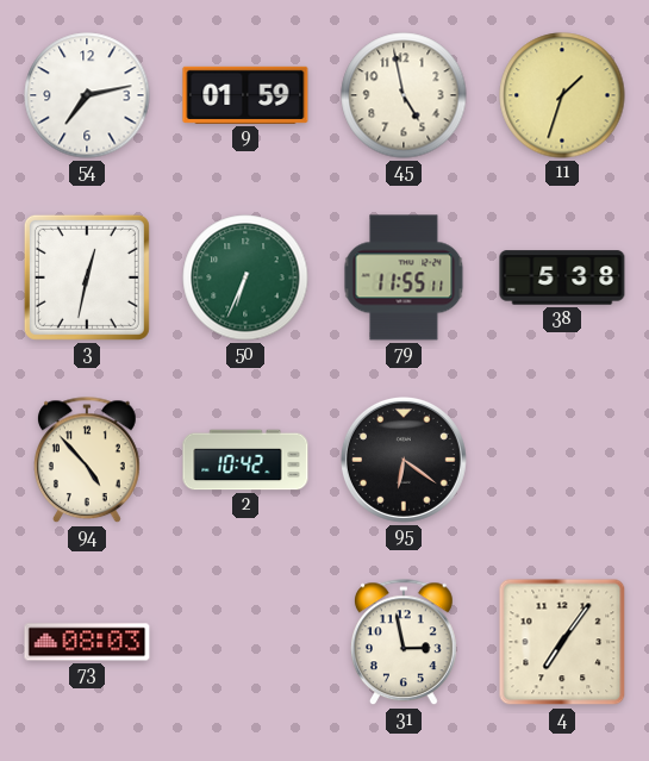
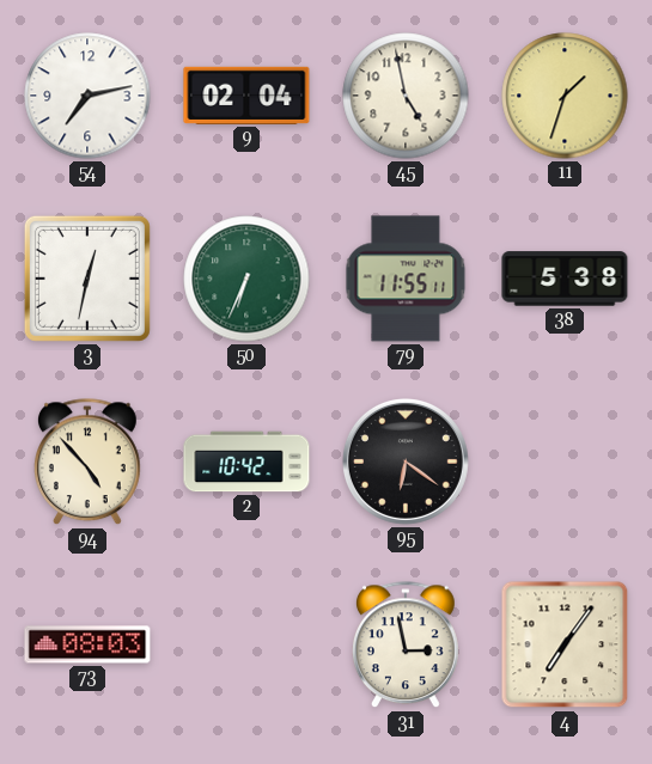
9: 01:59 -> 02:04
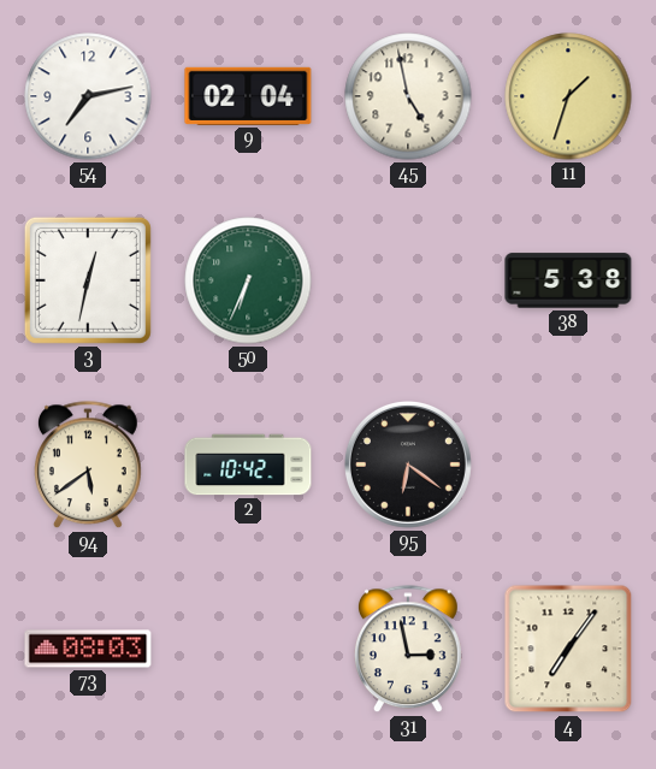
79: 11:55 -> none
94: 4:53 -> 5:39
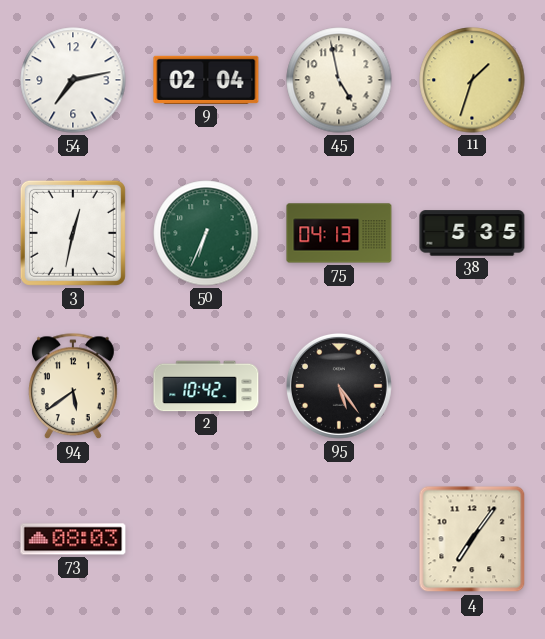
75: none -> 04:13
38: 5:38 -> 5:35
95: 6:21 -> 5:24
31: 2:58 -> none
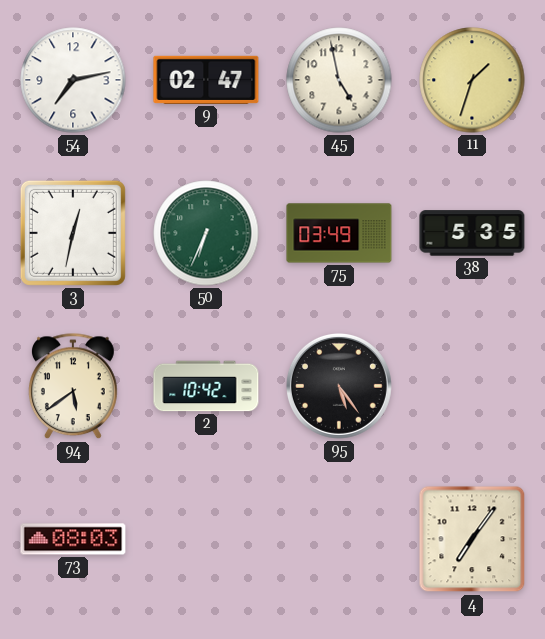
9: 02:04 -> 02:47
75: 04:13 -> 03:49
